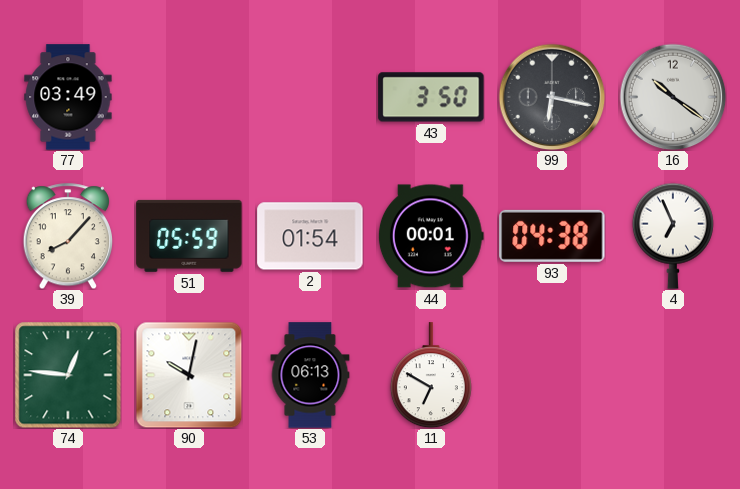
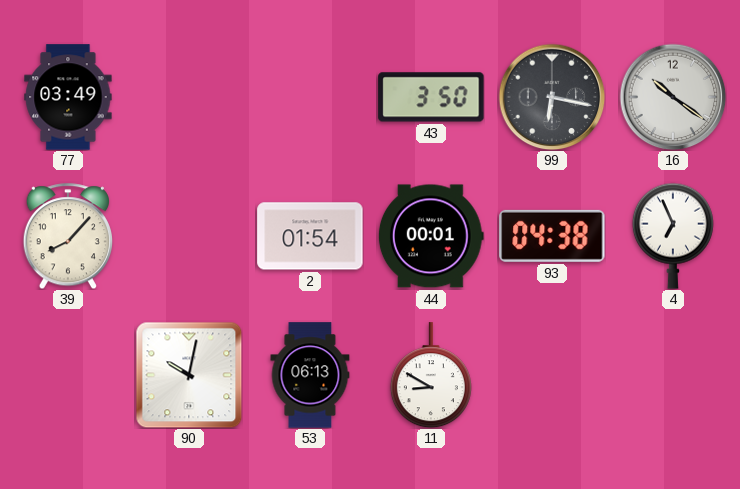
51: 05:59 -> none
74: 12:46 -> none
11: 6:50 -> 8:50
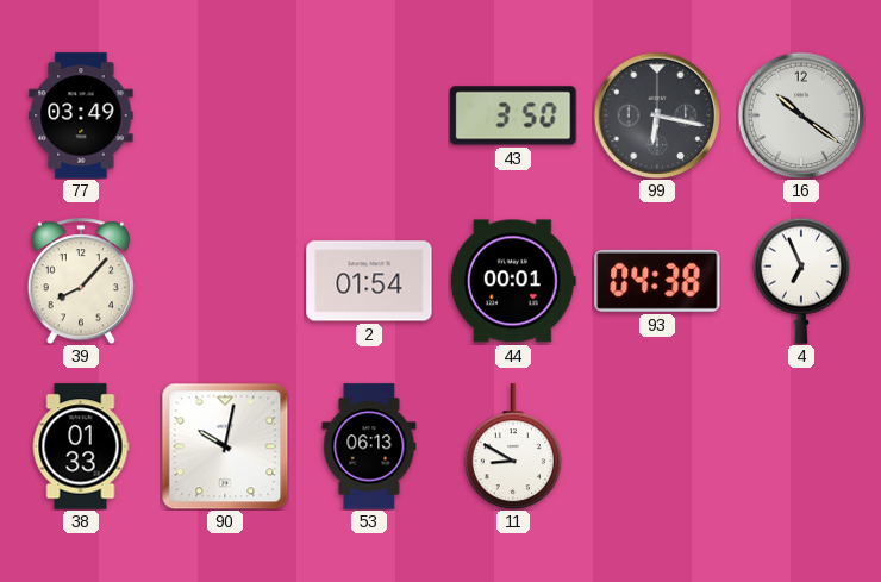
38: none -> 01:33
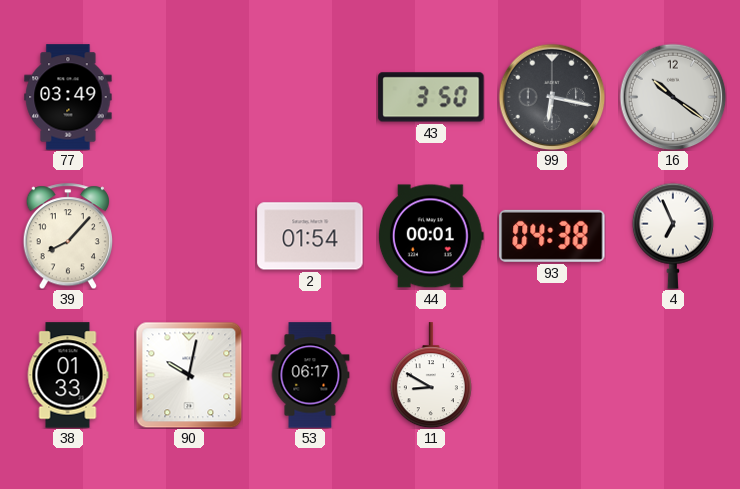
53: 06:13 -> 06:17
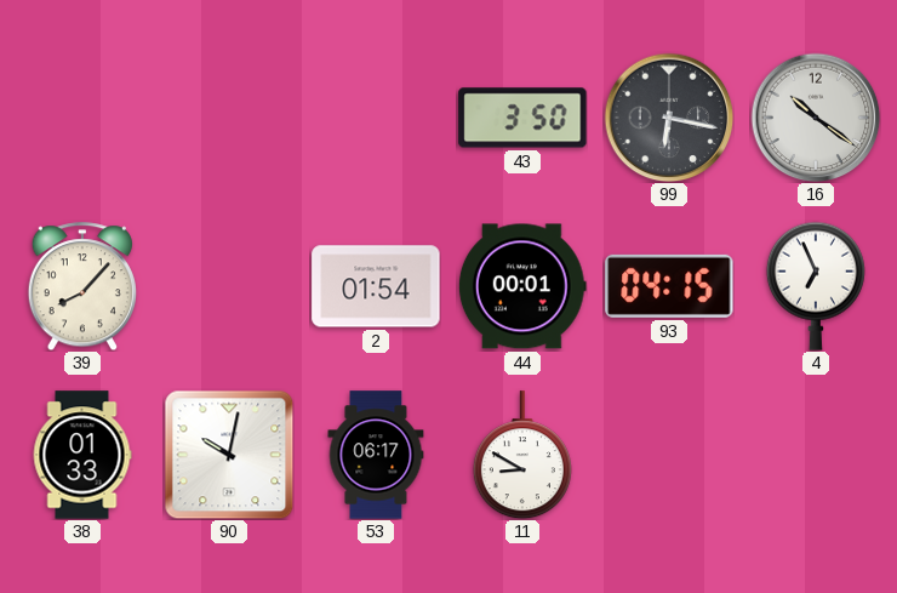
77: 03:49 -> none
93: 04:38 -> 04:15
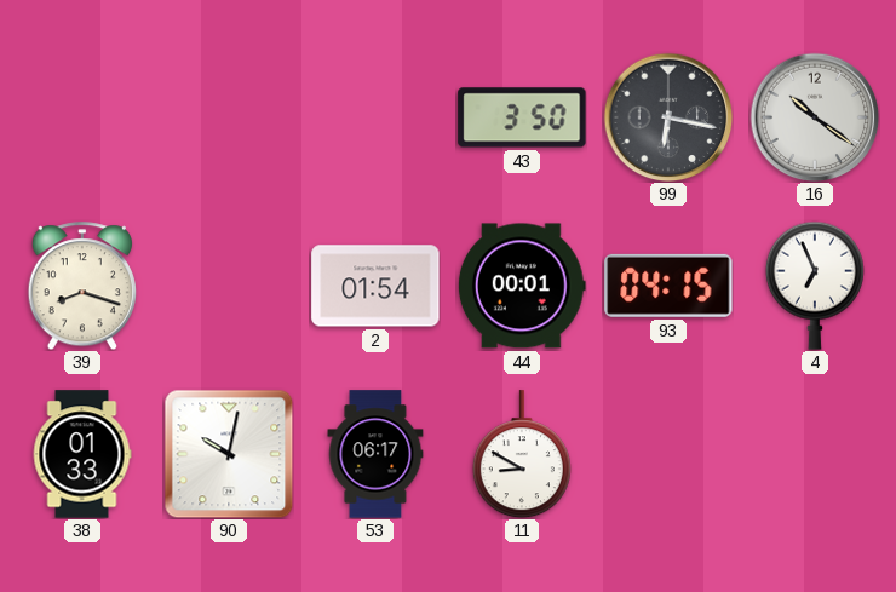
39: 8:07 -> 8:18
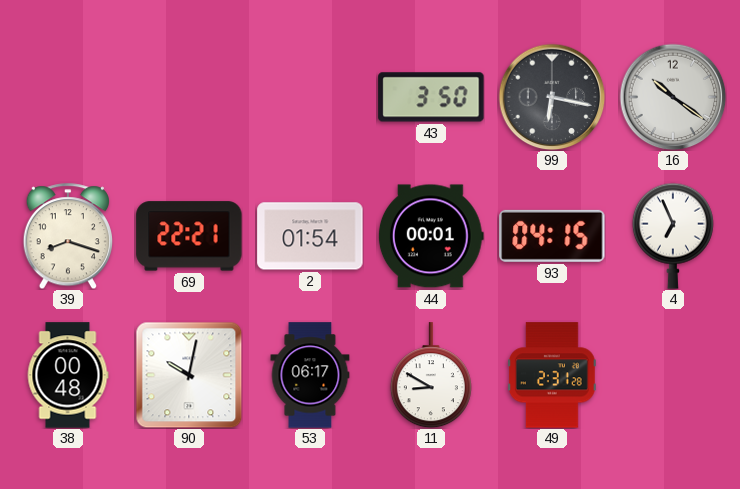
69: none -> 22:21
38: 01:33 -> 00:48
49: none -> 2:31
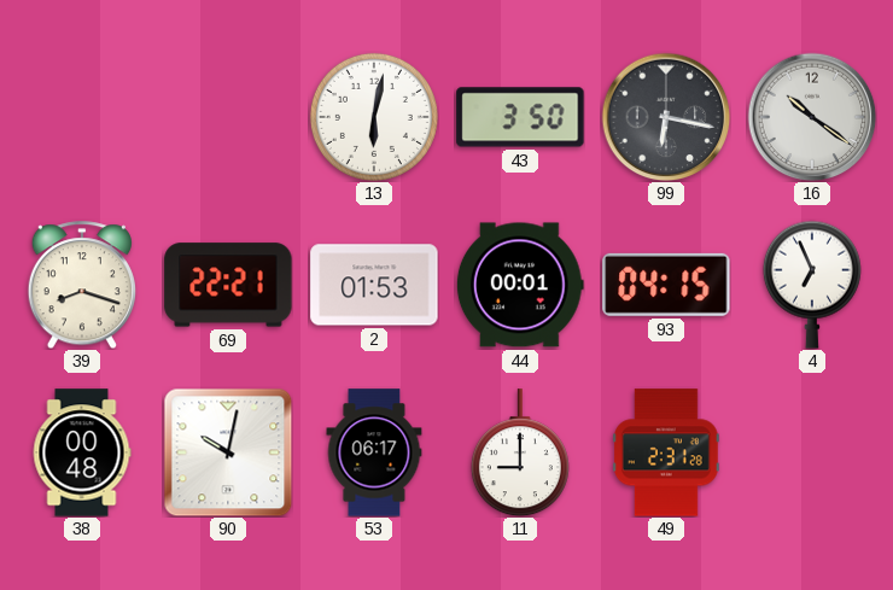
13: none -> 6:02
2: 01:54 -> 01:53
11: 8:50 -> 9:00
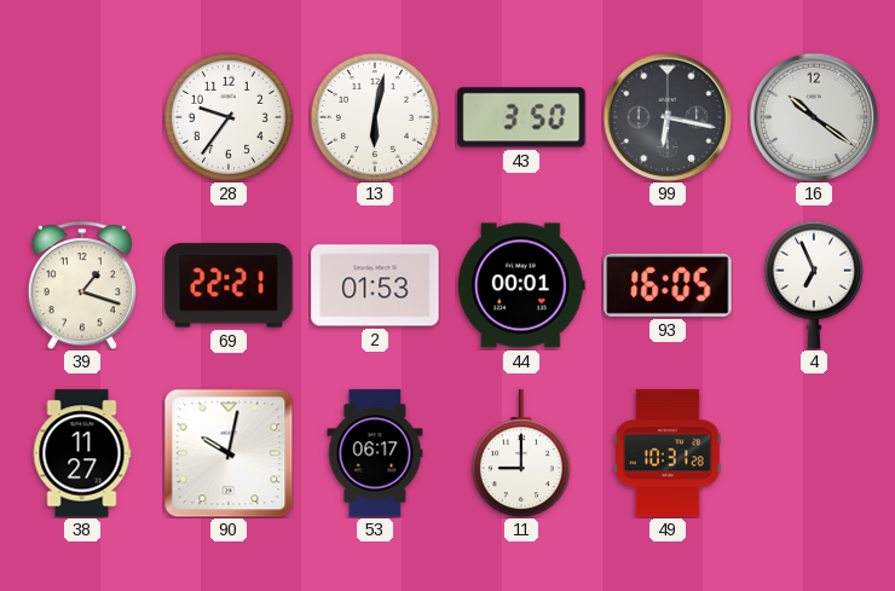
28: none -> 9:36
39: 8:18 -> 1:18
93: 04:15 -> 16:05
38: 00:48 -> 11:27
49: 2:31 -> 10:31
